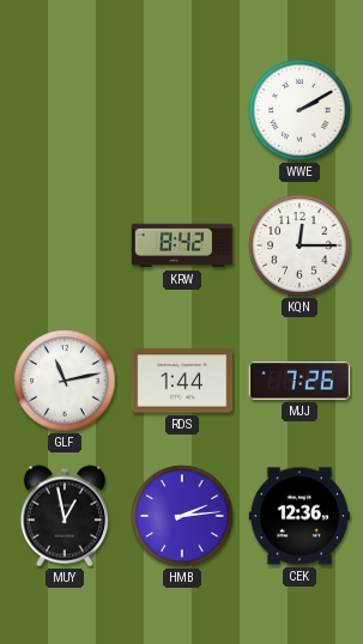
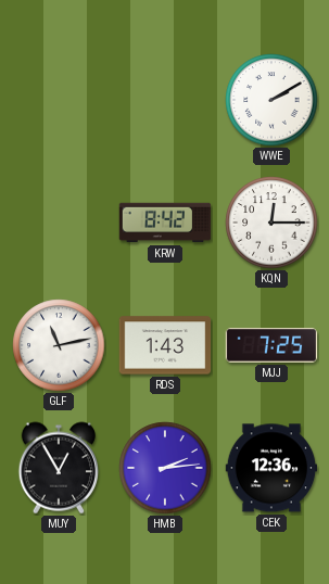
RDS: 1:44 -> 1:43
MJJ: 7:26 -> 7:25
MUY: 12:58 -> 12:55
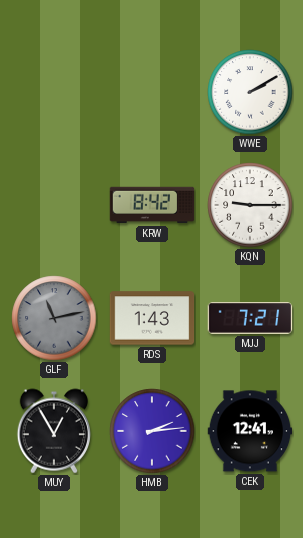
KQN: 12:15 -> 9:15
GLF dial: white -> grey
MJJ: 7:25 -> 7:21
CEK: 12:36 -> 12:41
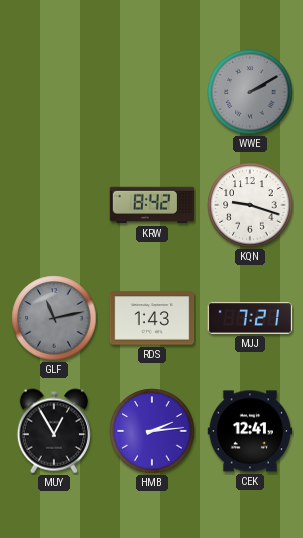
WWE dial: white -> grey
KQN: 9:15 -> 9:18
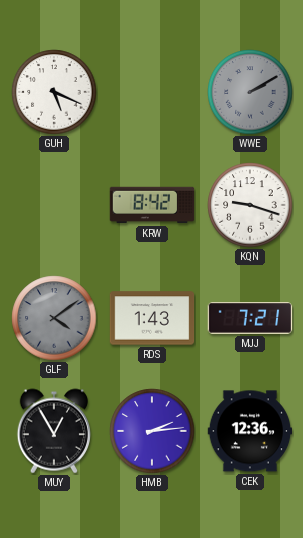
GUH: none -> 5:19
GLF: 11:13 -> 4:09
CEK: 12:41 -> 12:36
